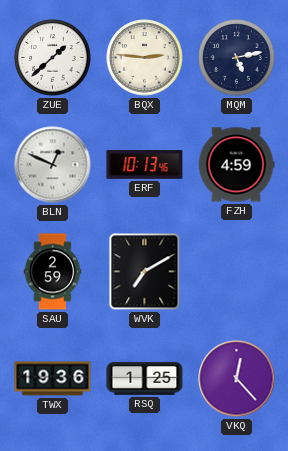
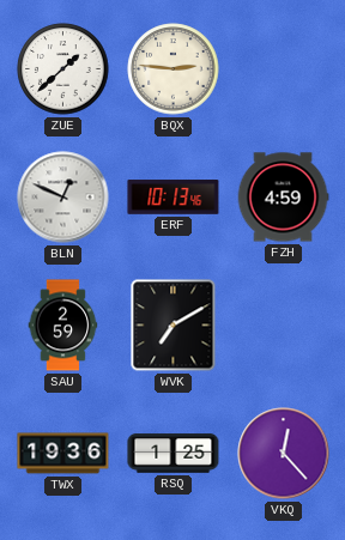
MQM: 5:13 -> none
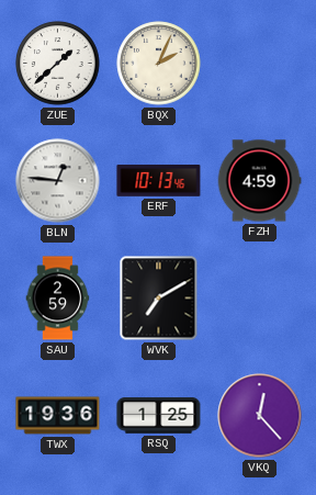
BQX: 2:46 -> 2:04
BLN: 12:49 -> 12:46
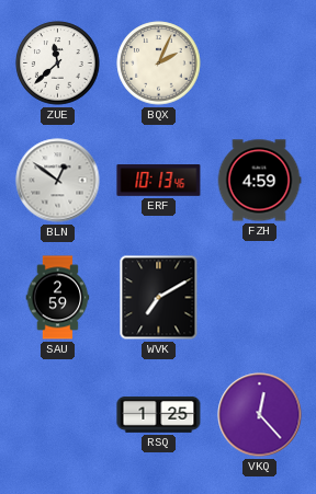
ZUE: 1:38 -> 11:38
BLN: 12:46 -> 12:51
TWX: 19:36 -> none
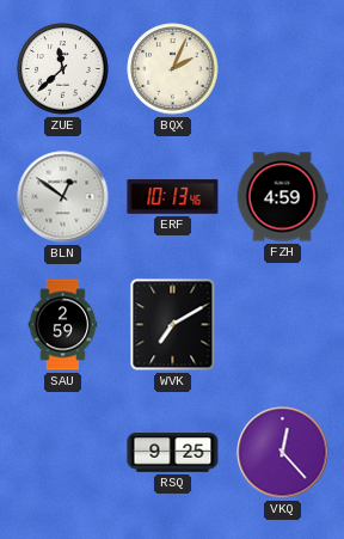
RSQ: 1:25 -> 9:25
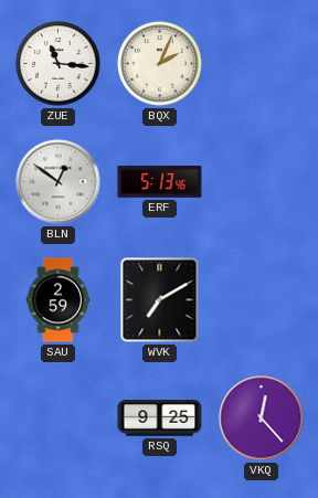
ZUE: 11:38 -> 11:16
ERF: 10:13 -> 5:13
FZH: 4:59 -> none
